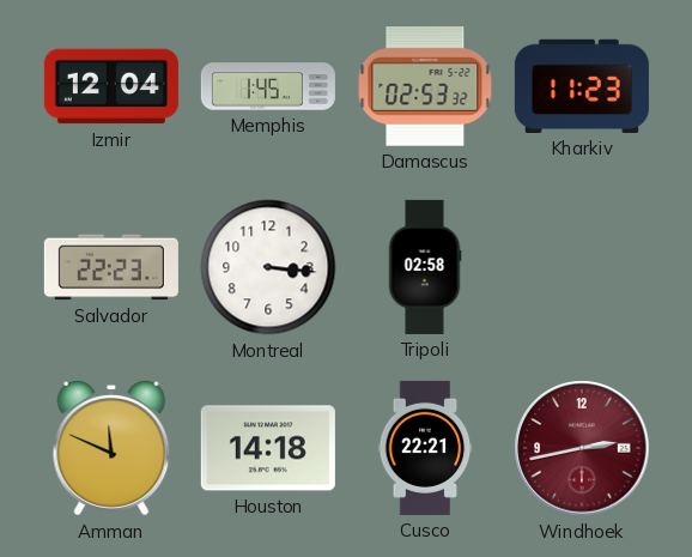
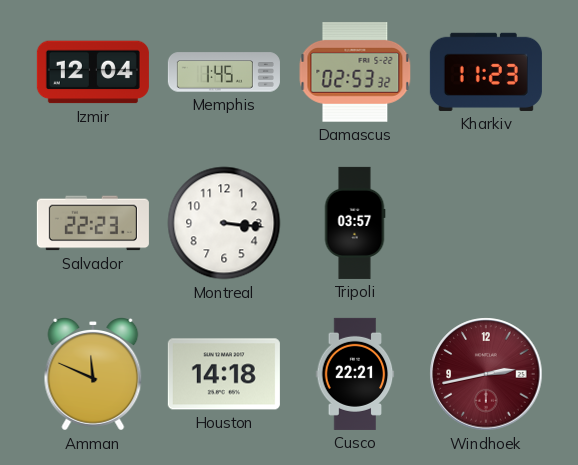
Tripoli: 02:58 -> 03:57
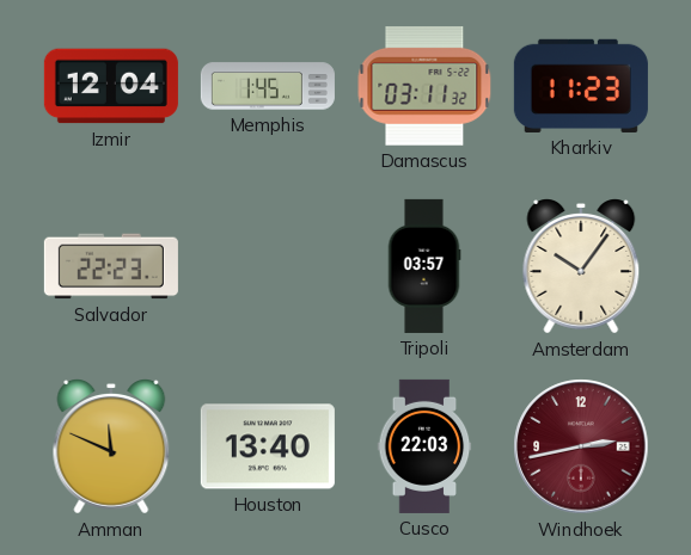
Damascus: 02:53 -> 03:11
Montreal: 3:16 -> none
Amsterdam: none -> 10:06
Houston: 14:18 -> 13:40
Cusco: 22:21 -> 22:03
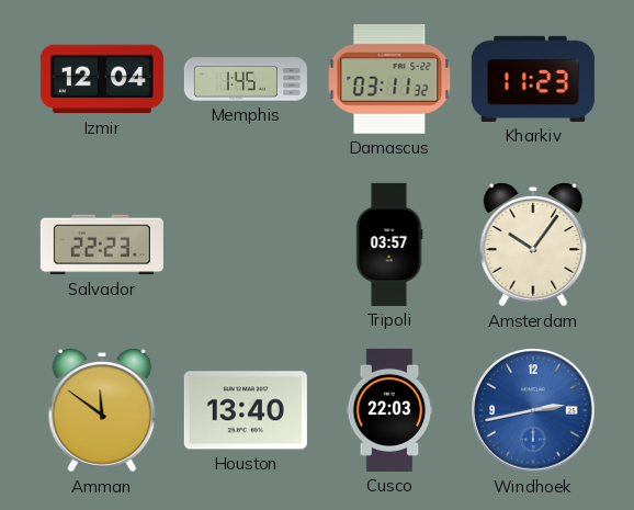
Amman: 11:49 -> 11:51
Windhoek dial: burgundy -> blue
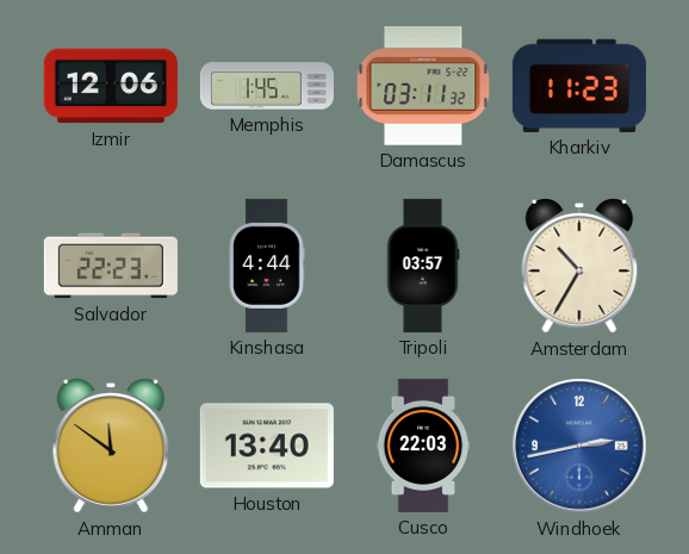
Izmir: 12:04 -> 12:06
Kinshasa: none -> 4:44
Amsterdam: 10:06 -> 10:35
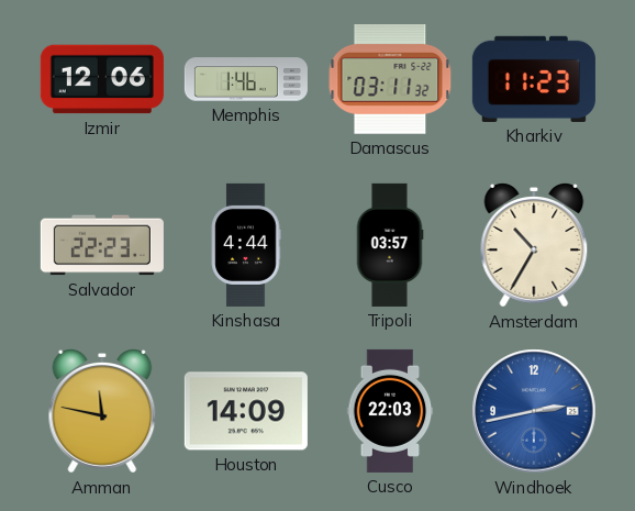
Memphis: 1:45 -> 1:46
Amman: 11:51 -> 11:47
Houston: 13:40 -> 14:09
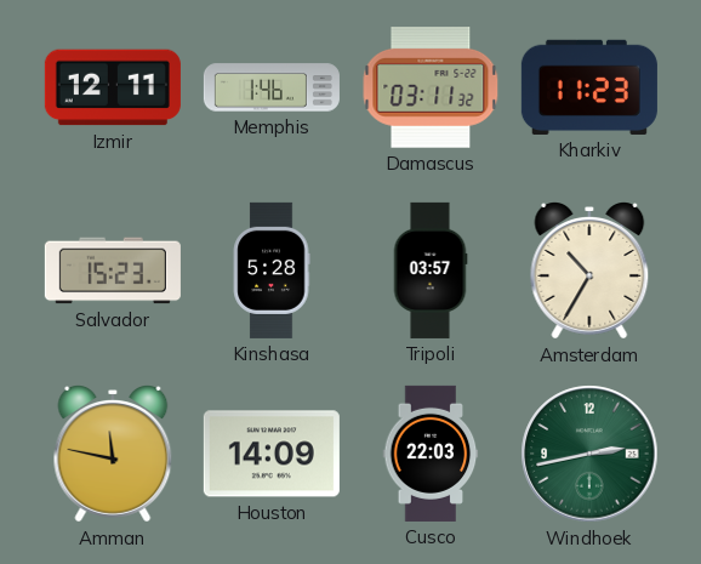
Izmir: 12:06 -> 12:11
Salvador: 22:23 -> 15:23
Kinshasa: 4:44 -> 5:28
Windhoek dial: blue -> green
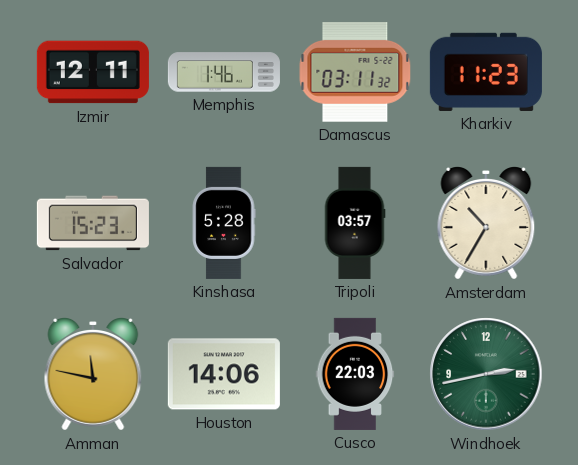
Houston: 14:09 -> 14:06
